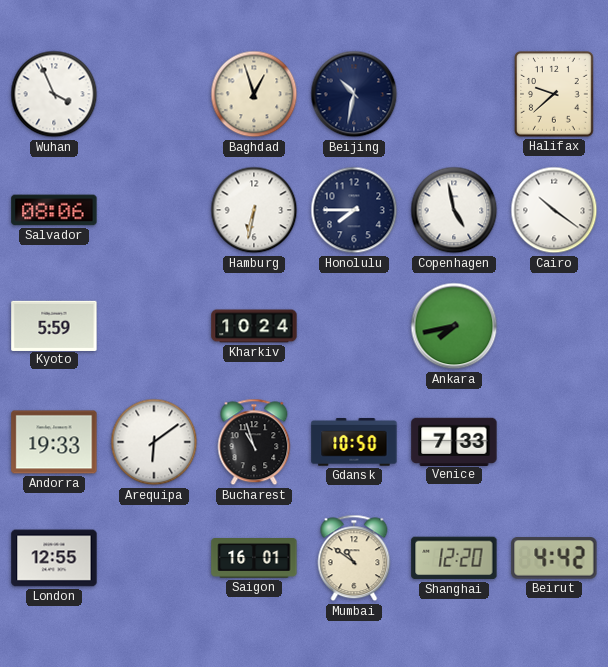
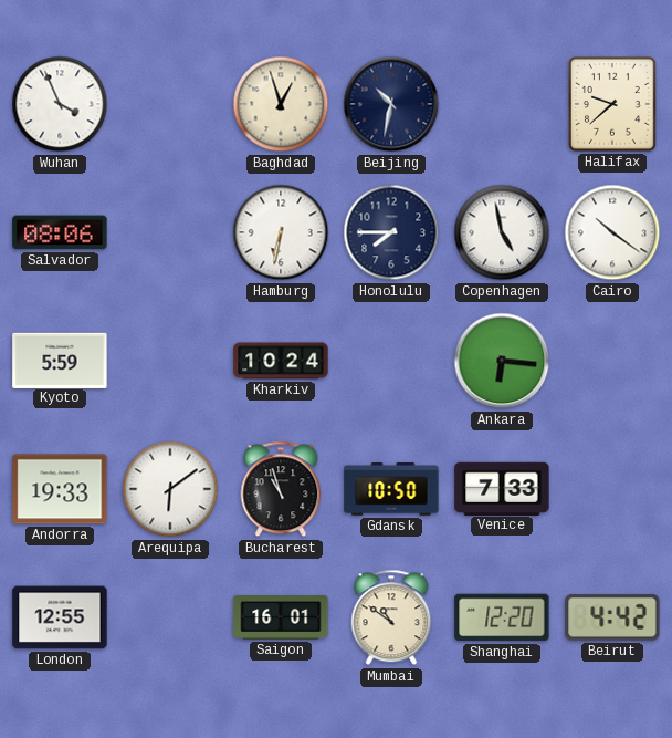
Ankara: 7:43 -> 6:16
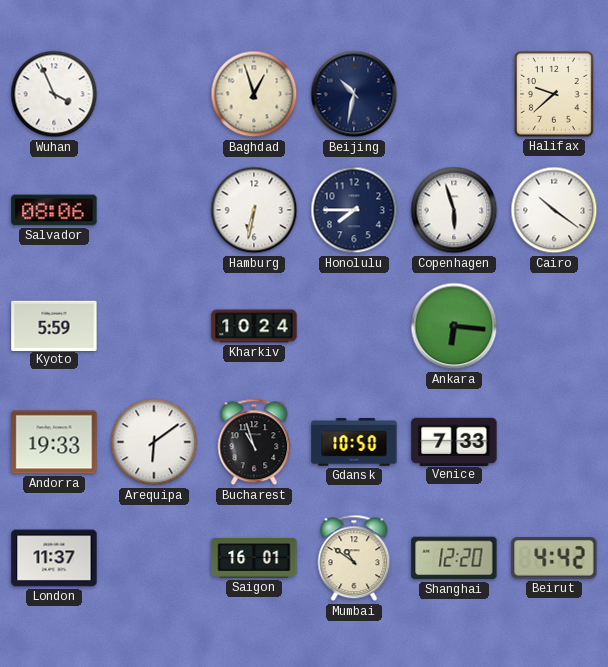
Copenhagen: 4:58 -> 5:57
London: 12:55 -> 11:37
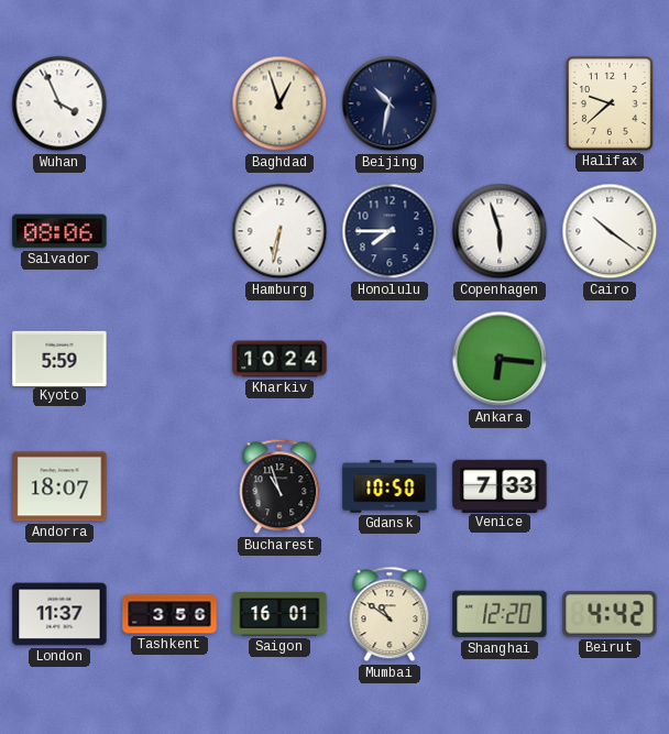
Andorra: 19:33 -> 18:07
Arequipa: 6:09 -> none
Tashkent: none -> 3:56
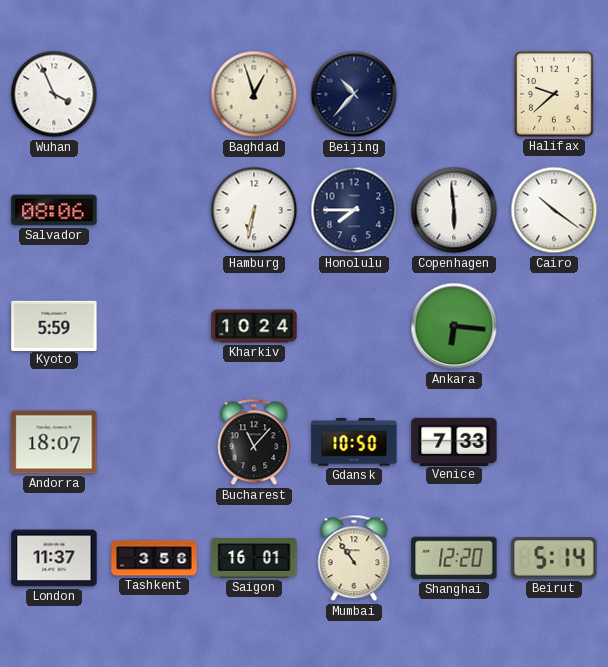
Beijing: 10:32 -> 10:37
Copenhagen: 5:57 -> 5:59
Bucharest: 10:57 -> 11:07
Mumbai: 10:51 -> 10:54
Beirut: 4:42 -> 5:14
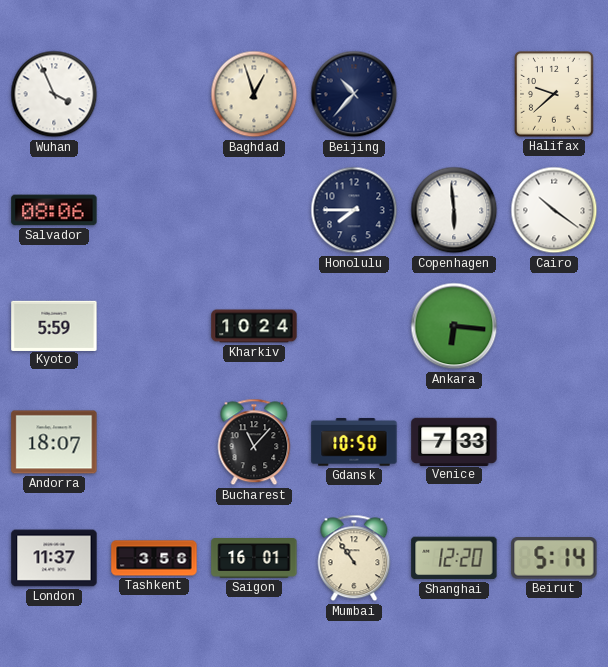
Hamburg: 6:32 -> none
